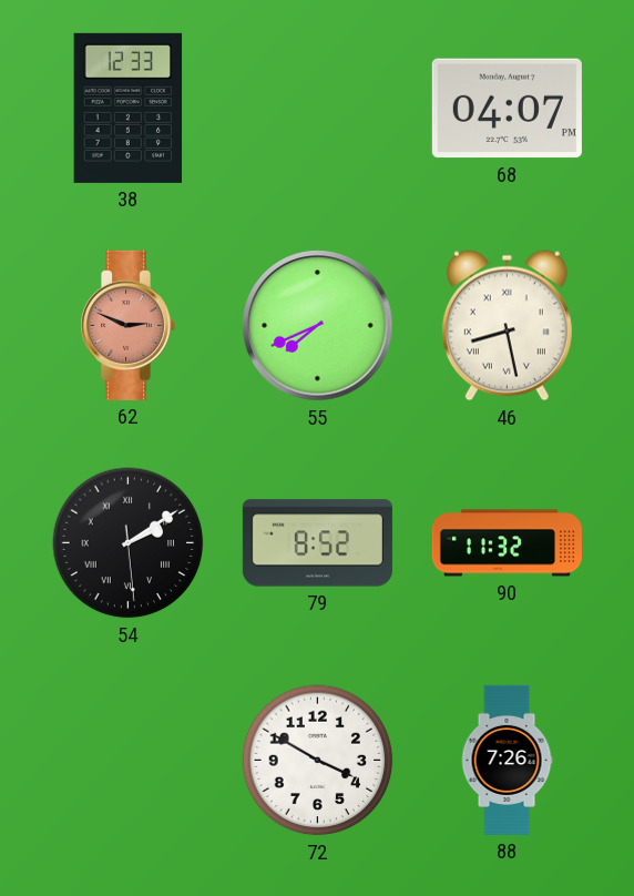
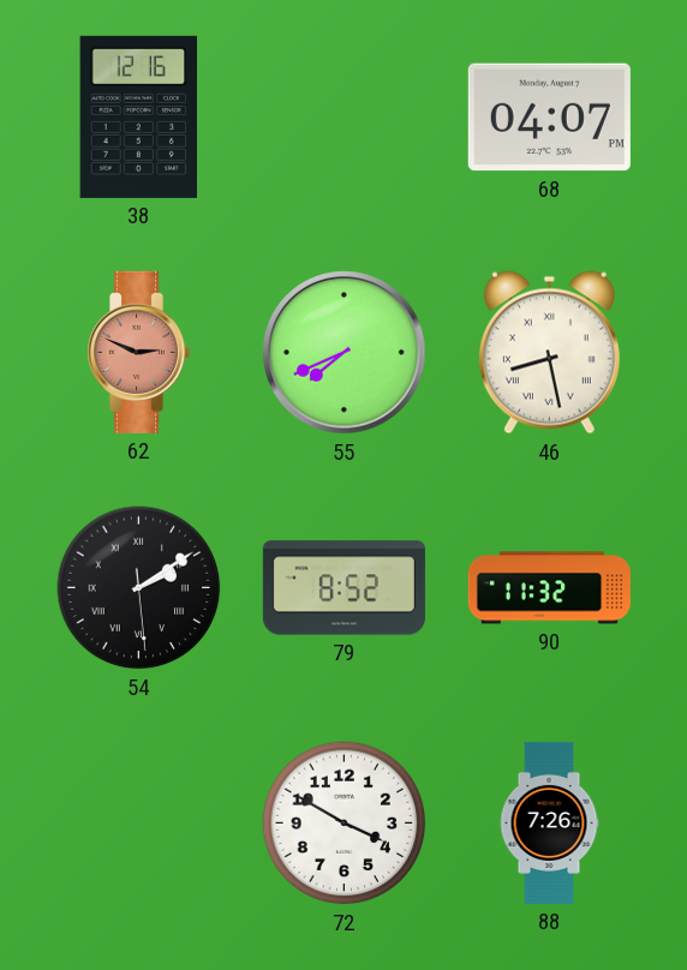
38: 12:33 -> 12:16
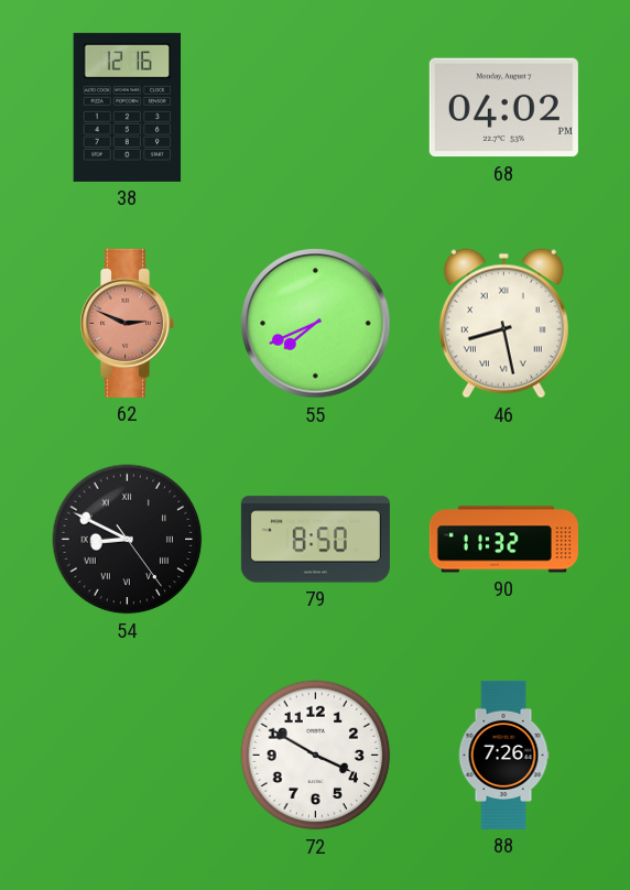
68: 04:07 -> 04:02
54: 2:09 -> 8:49
79: 8:52 -> 8:50
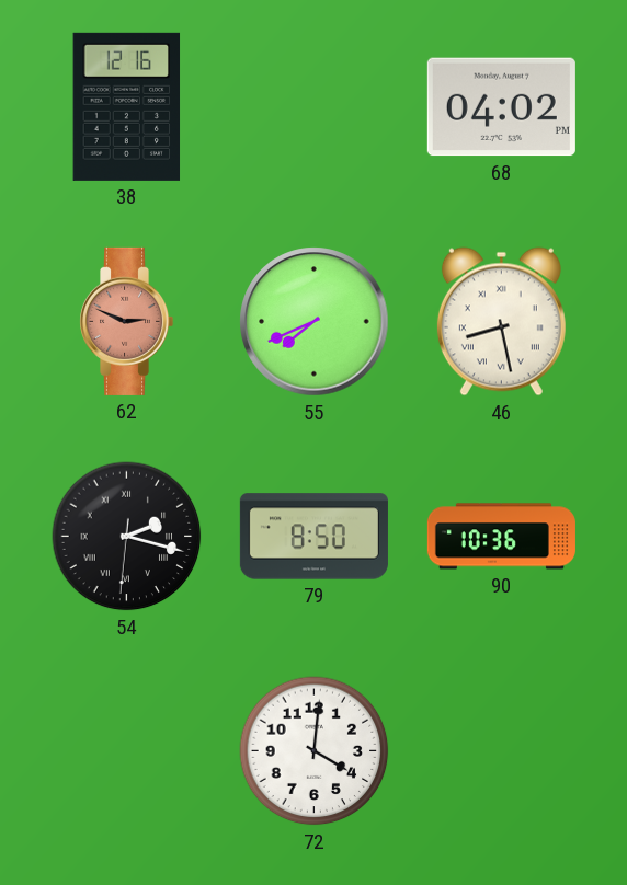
54: 8:49 -> 2:17
90: 11:32 -> 10:36
72: 3:50 -> 4:01
88: 7:26 -> none
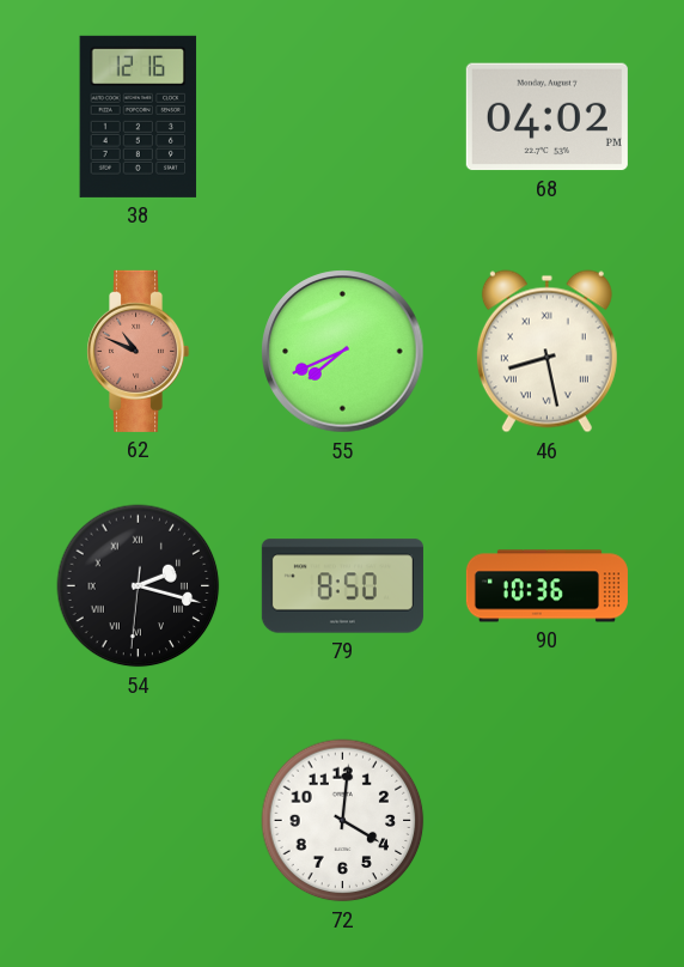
62: 2:49 -> 10:49
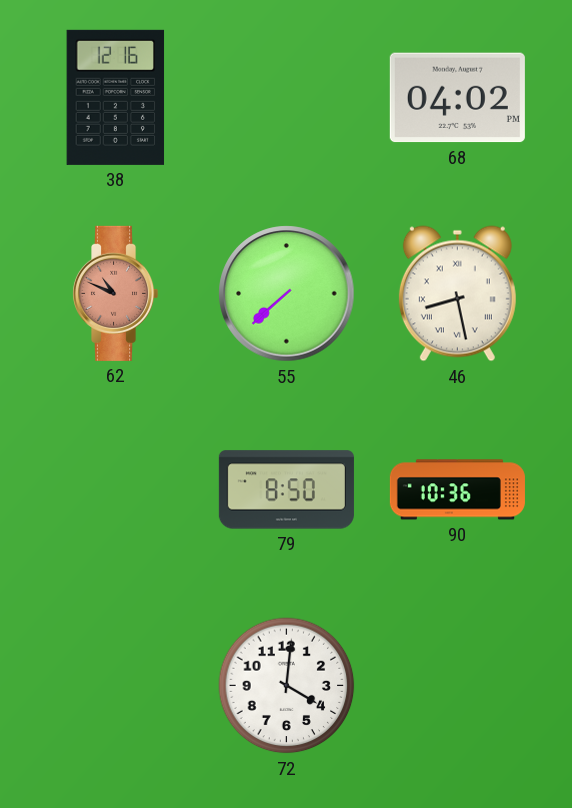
55: 7:41 -> 7:38
54: 2:17 -> none
